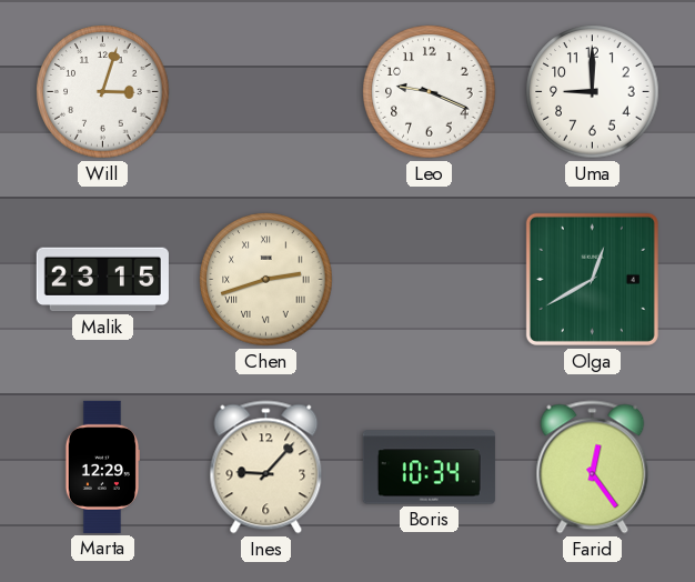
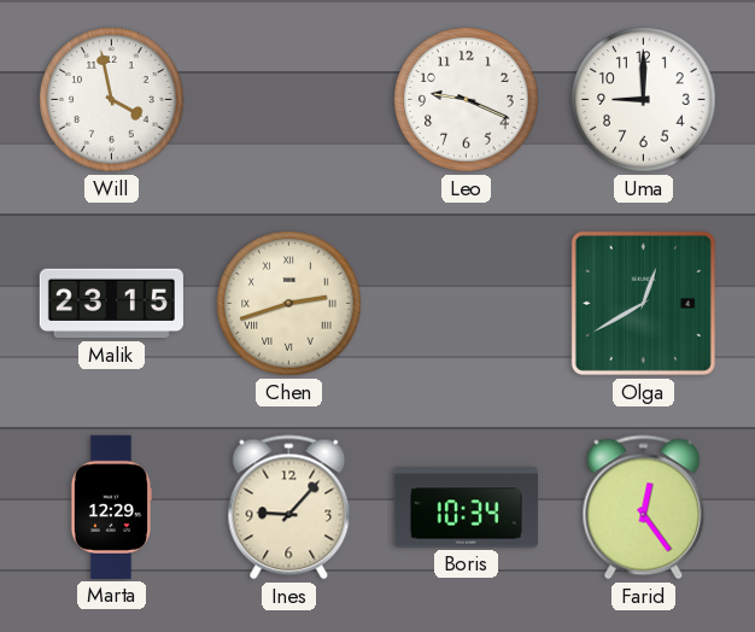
Will: 3:03 -> 3:58
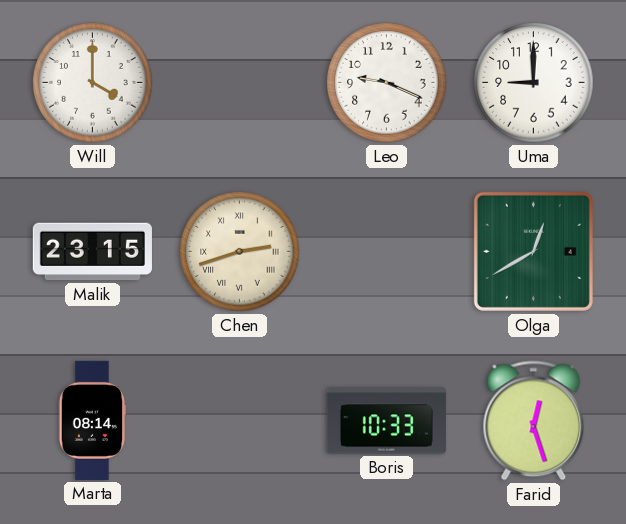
Will: 3:58 -> 4:00
Marta: 12:29 -> 08:14
Ines: 9:07 -> none
Boris: 10:34 -> 10:33
Farid: 12:24 -> 12:27
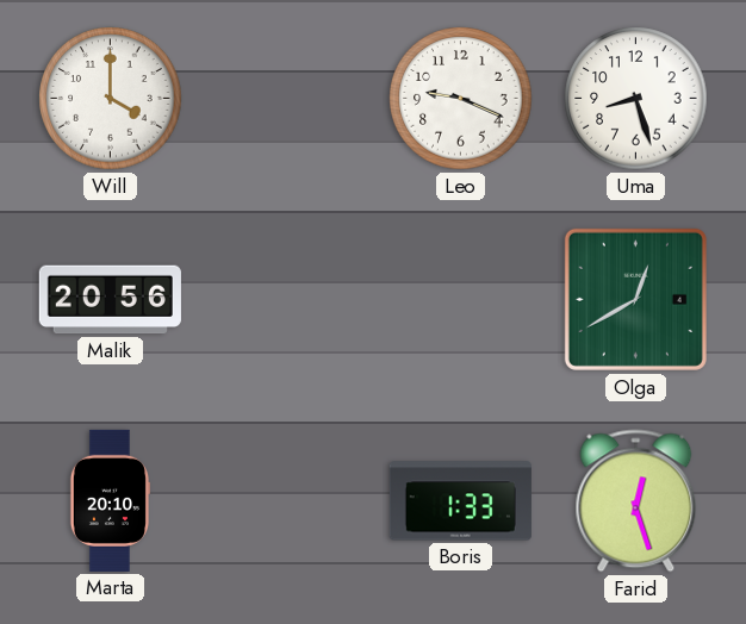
Uma: 9:00 -> 8:27
Malik: 23:15 -> 20:56
Chen: 2:42 -> none
Marta: 08:14 -> 20:10
Boris: 10:33 -> 1:33
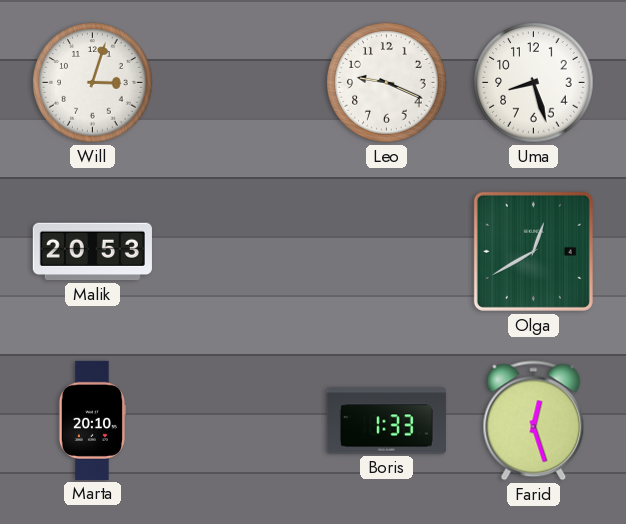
Will: 4:00 -> 3:03
Malik: 20:56 -> 20:53
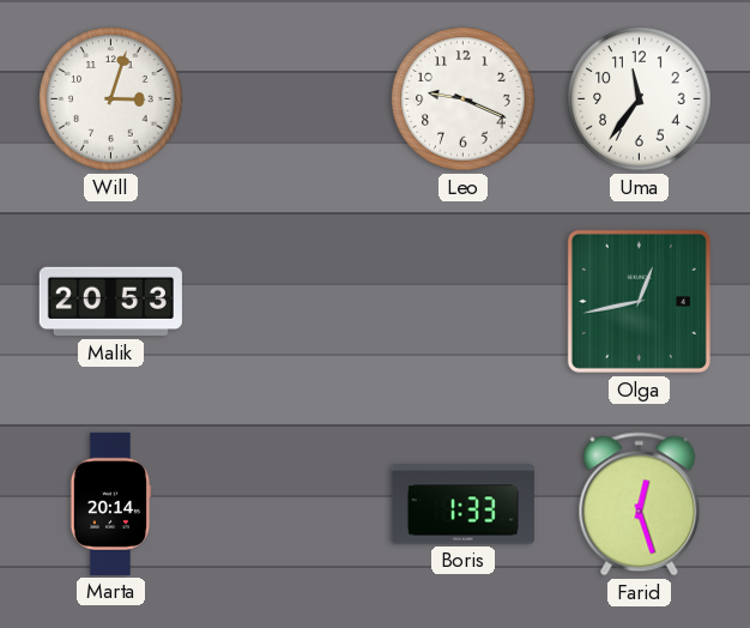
Uma: 8:27 -> 11:36
Olga: 12:40 -> 12:43
Marta: 20:10 -> 20:14
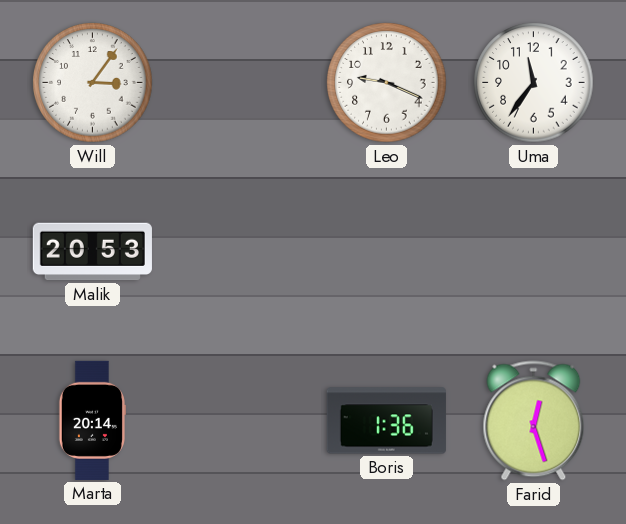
Will: 3:03 -> 3:06
Olga: 12:43 -> none
Boris: 1:33 -> 1:36
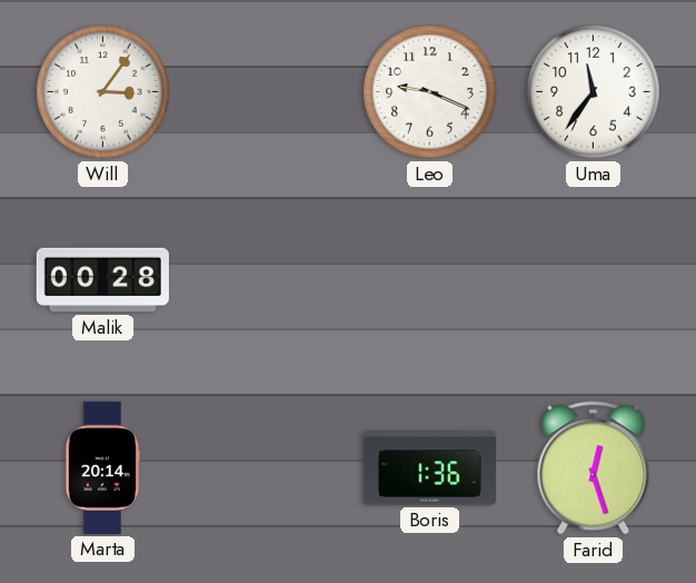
Malik: 20:53 -> 00:28
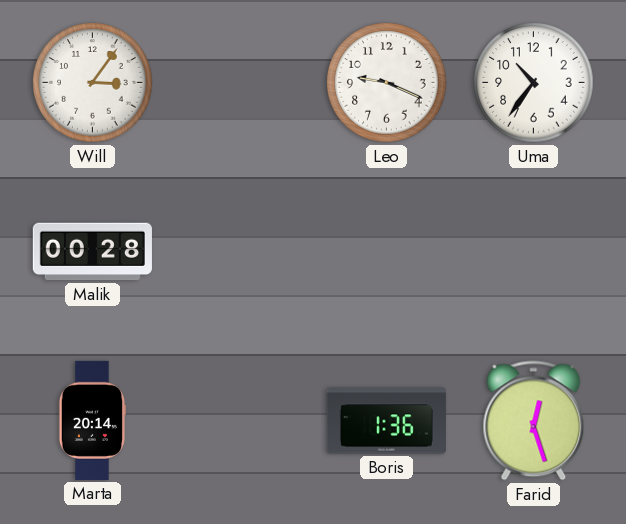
Uma: 11:36 -> 10:36
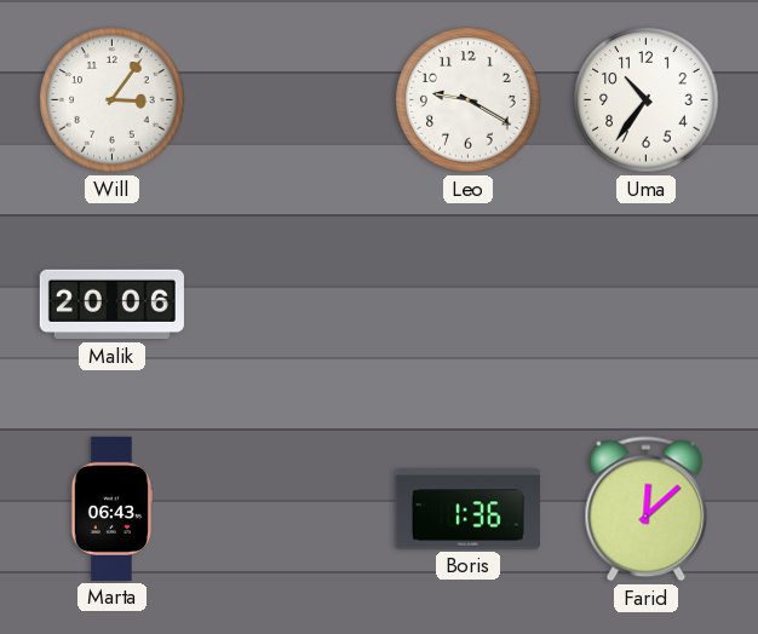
Leo: 9:19 -> 9:20
Malik: 00:28 -> 20:06
Marta: 20:14 -> 06:43
Farid: 12:27 -> 12:08
